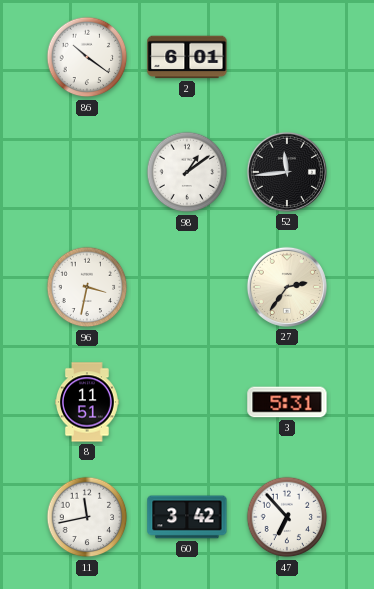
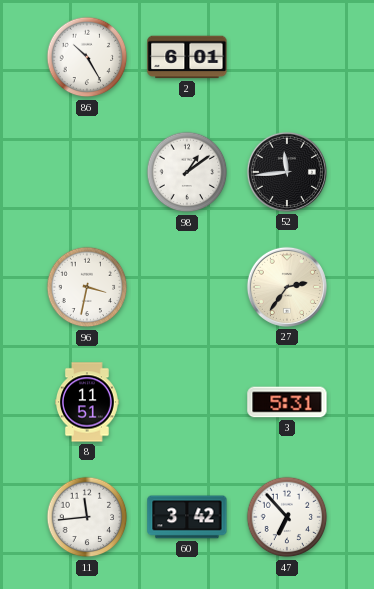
86: 10:21 -> 10:25
11: 11:43 -> 11:44
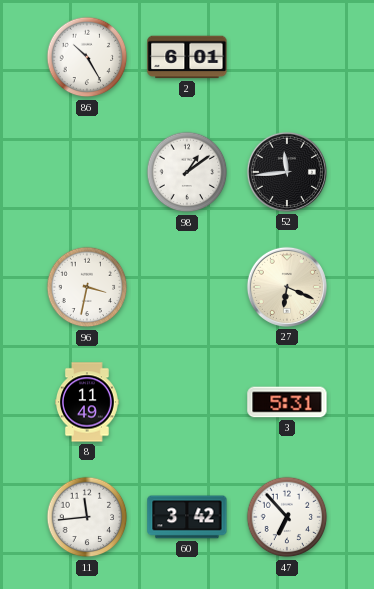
27: 2:36 -> 6:19
8: 11:51 -> 11:49
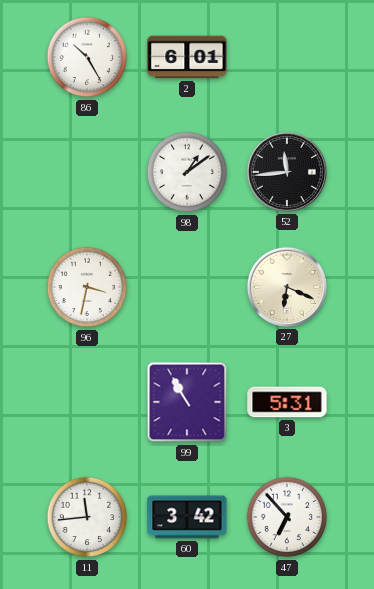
8: 11:49 -> none
99: none -> 10:55
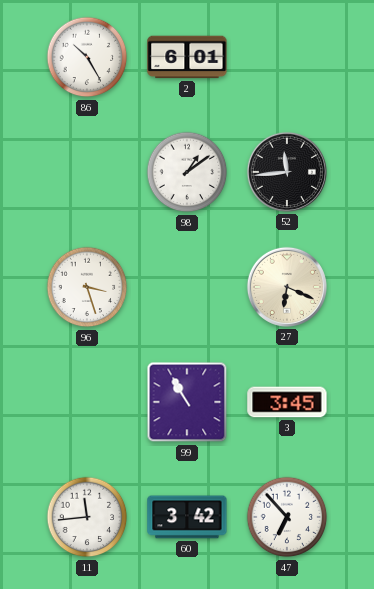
96: 3:32 -> 3:27
3: 5:31 -> 3:45
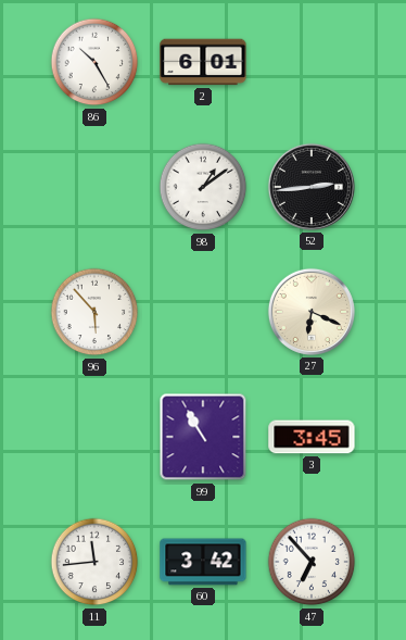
52: 11:44 -> 2:44
96: 3:27 -> 5:53
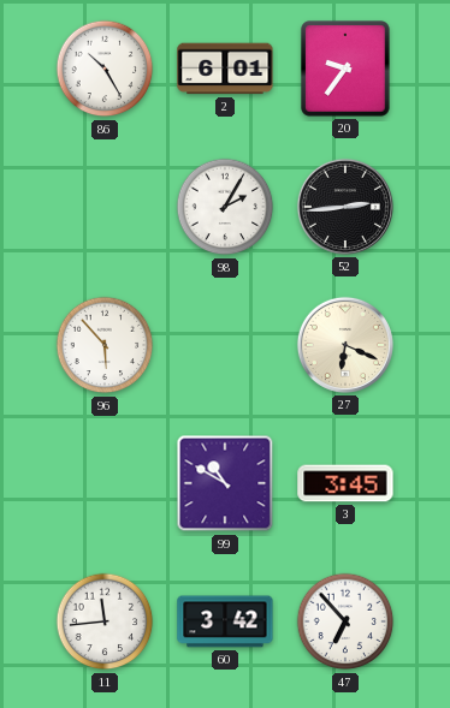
20: none -> 9:36
98: 1:09 -> 2:05
99: 10:55 -> 10:50
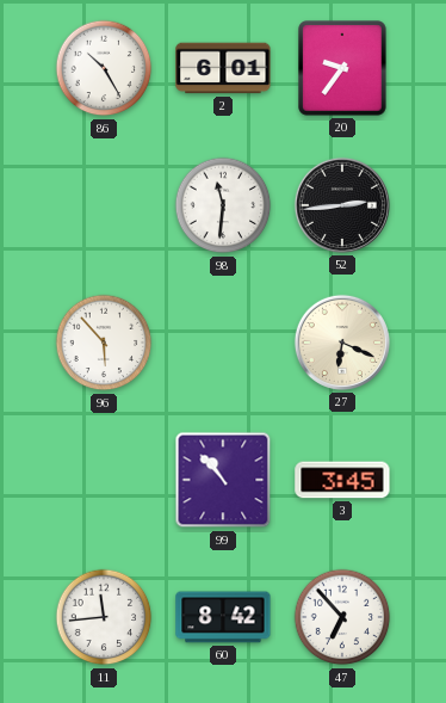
98: 2:05 -> 11:31
99: 10:50 -> 10:53
60: 3:42 -> 8:42
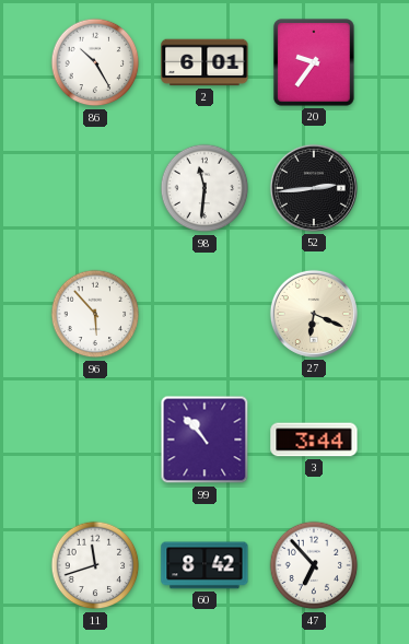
3: 3:45 -> 3:44
11: 11:44 -> 11:42
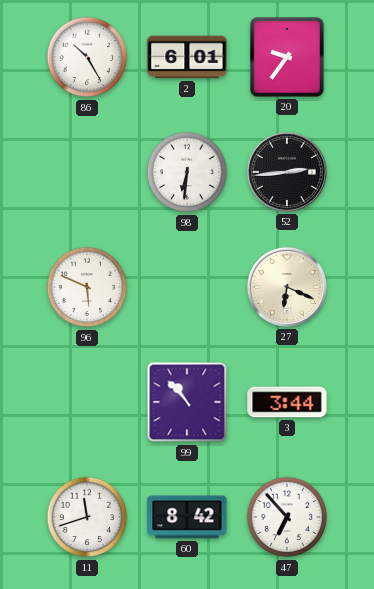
98: 11:31 -> 6:31
96: 5:53 -> 5:49
